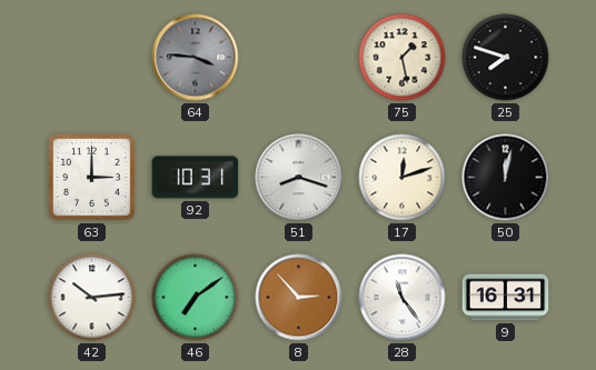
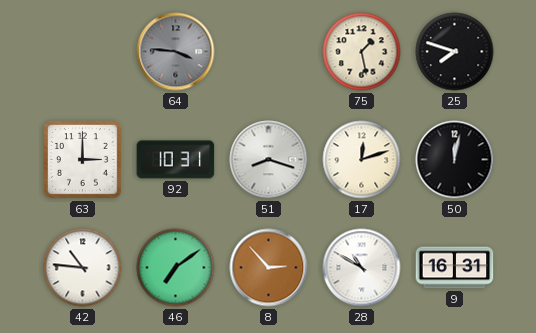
42: 10:14 -> 10:46
28: 11:24 -> 10:50
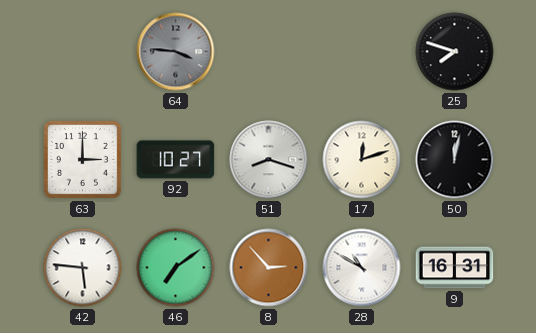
75: 1:28 -> none
92: 10:31 -> 10:27
42: 10:46 -> 5:46
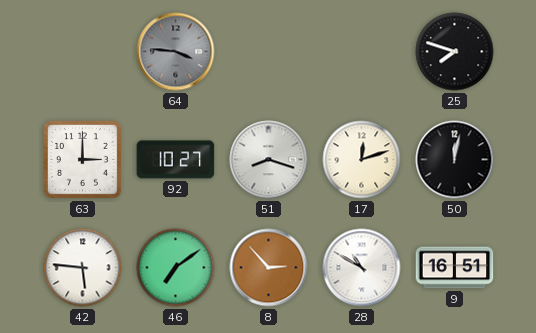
9: 16:31 -> 16:51
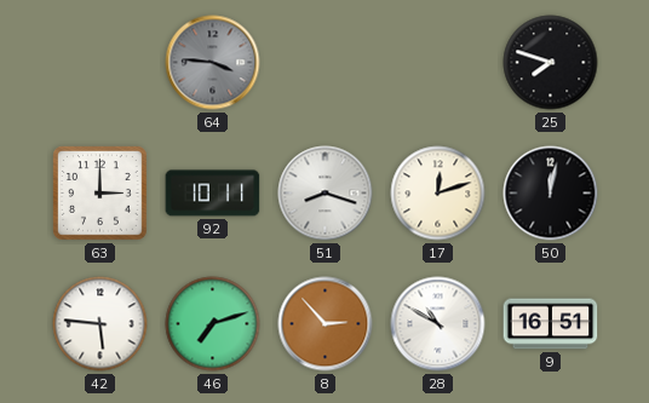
92: 10:27 -> 10:11
46: 7:09 -> 7:12
